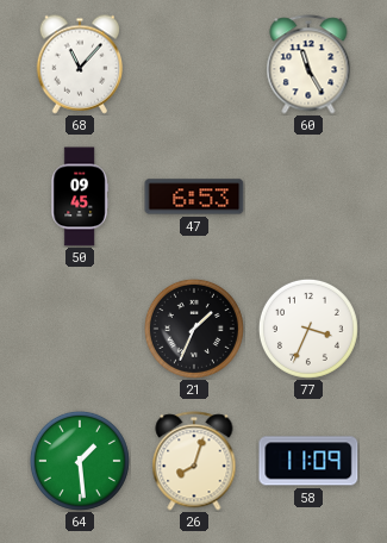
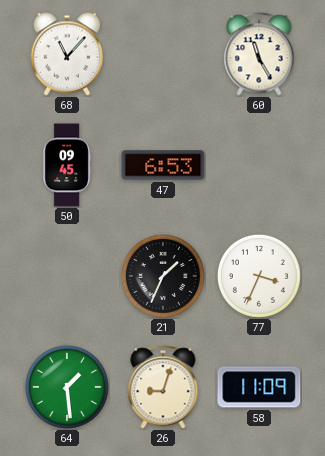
26: 8:03 -> 9:03
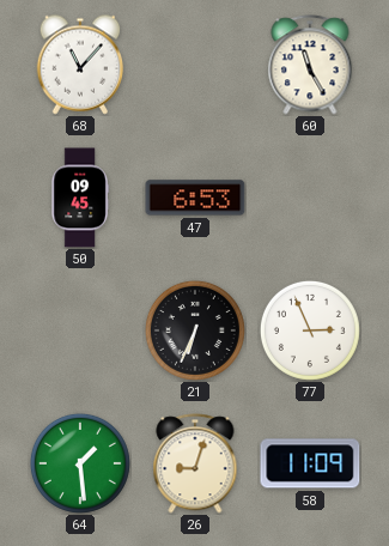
21: 1:34 -> 6:34
77: 3:34 -> 2:56
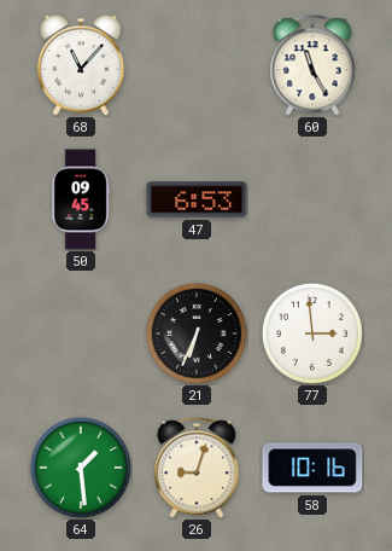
77: 2:56 -> 2:59
58: 11:09 -> 10:16
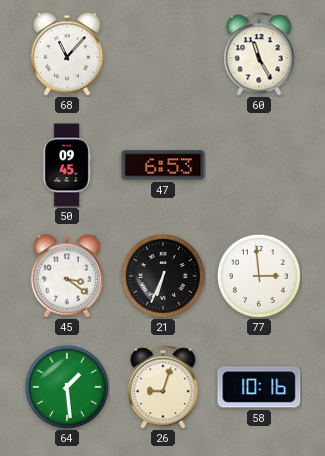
45: none -> 3:21
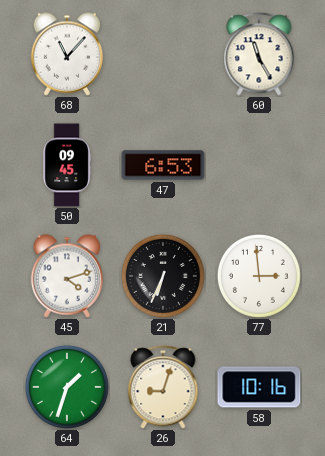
45: 3:21 -> 4:12
64: 1:29 -> 1:33
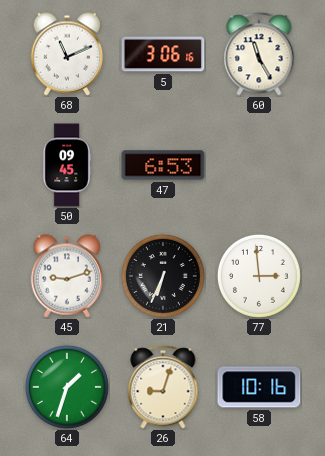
68: 11:07 -> 11:11
5: none -> 3:06
45: 4:12 -> 9:12
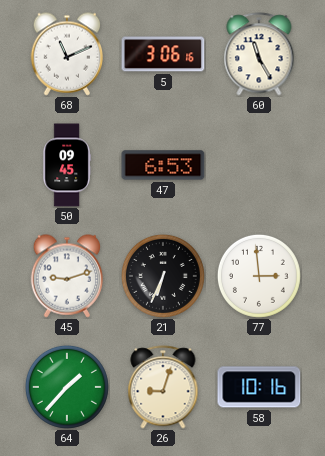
64: 1:33 -> 1:37
